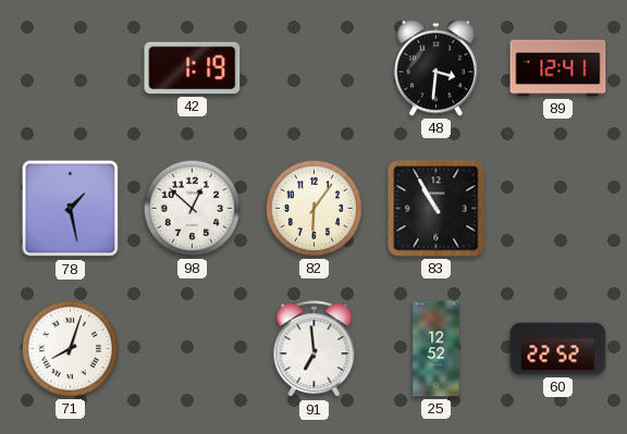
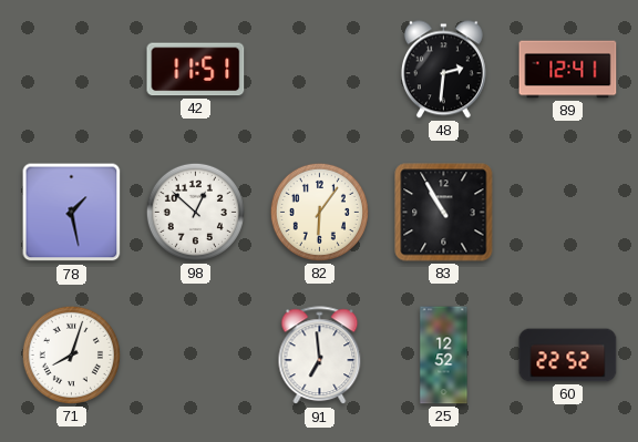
42: 1:19 -> 11:51
48: 3:31 -> 2:31
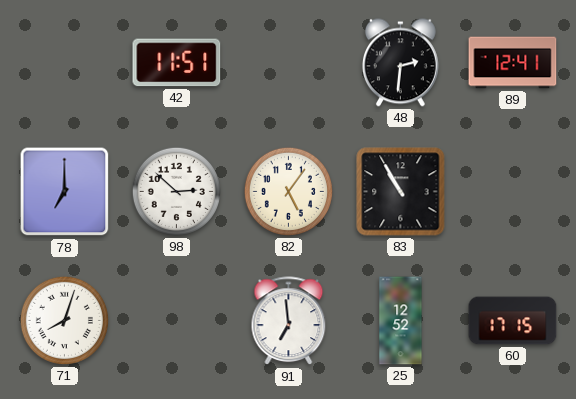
78: 1:28 -> 7:00
98: 12:52 -> 2:52
82: 6:06 -> 5:06
60: 22:52 -> 17:15
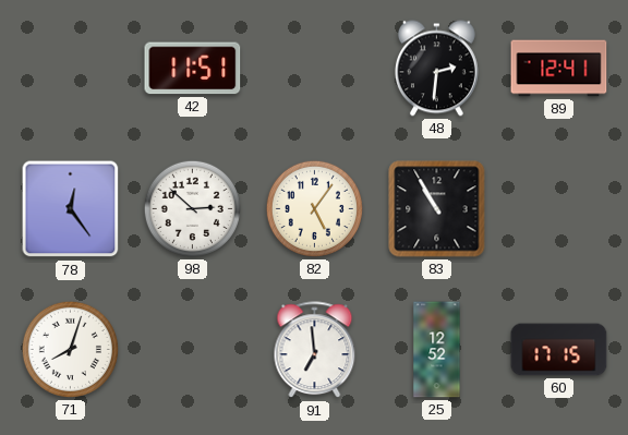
78: 7:00 -> 12:24
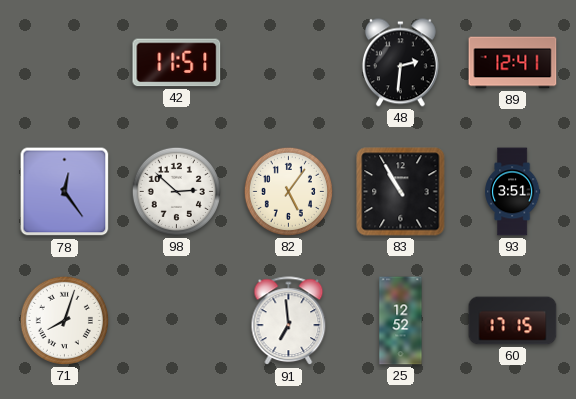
93: none -> 3:51
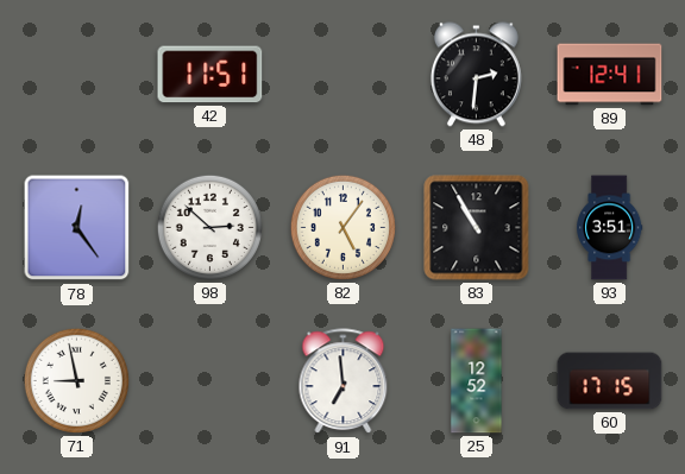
71: 8:03 -> 8:58
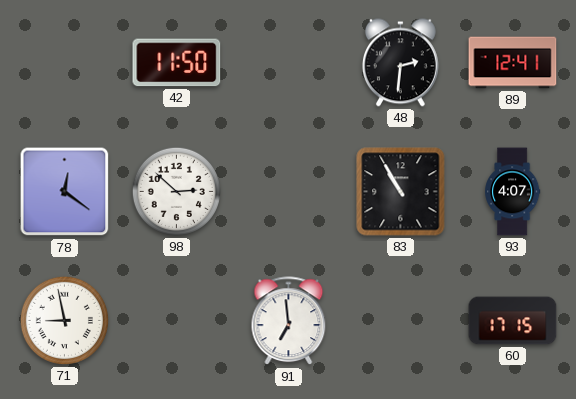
42: 11:51 -> 11:50
78: 12:24 -> 12:21
82: 5:06 -> none
93: 3:51 -> 4:07
25: 12:52 -> none
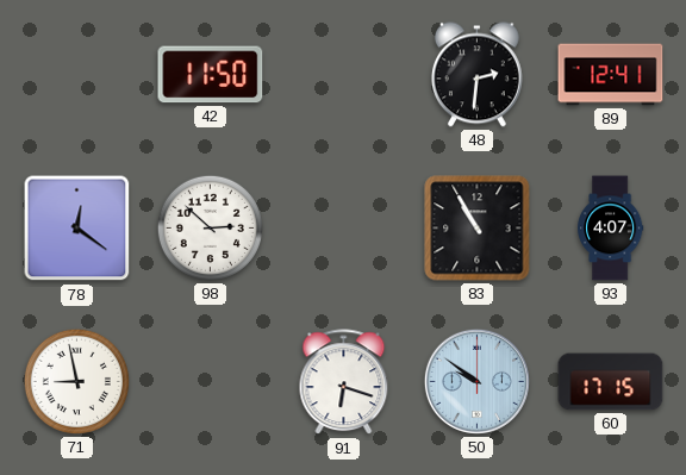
91: 6:59 -> 6:18
50: none -> 9:51
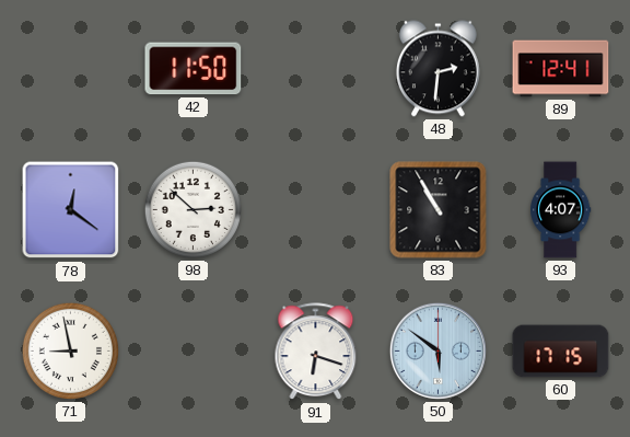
50: 9:51 -> 5:51
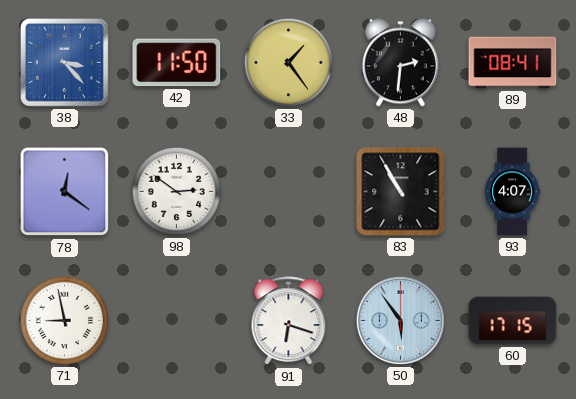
38: none -> 3:23
33: none -> 1:24
89: 12:41 -> 08:41
98: 2:52 -> 2:51
50: 5:51 -> 5:54
